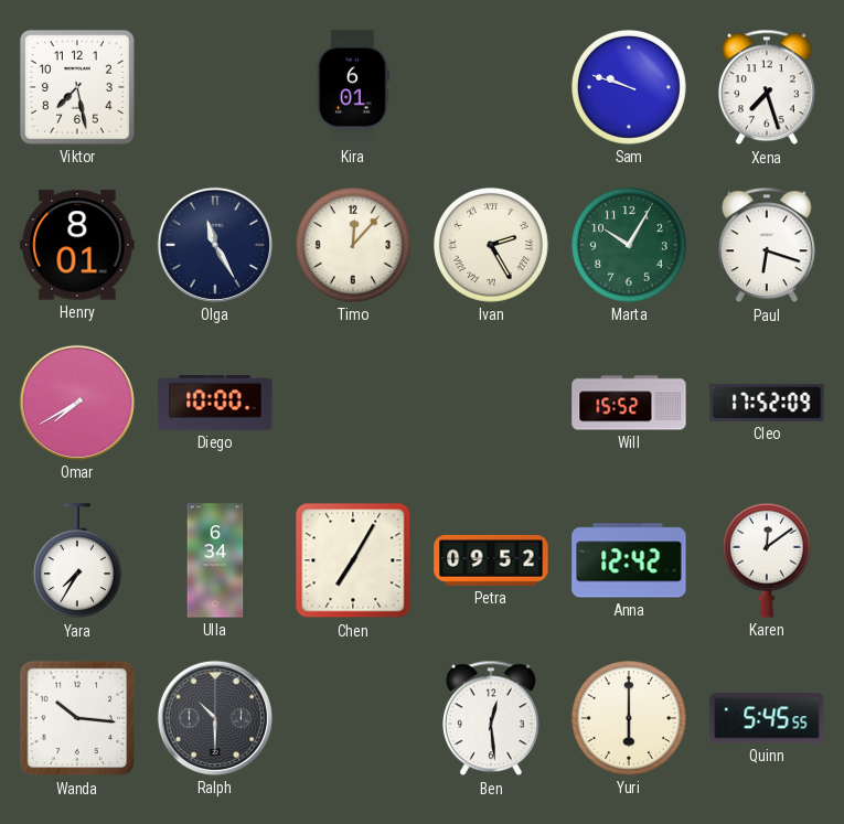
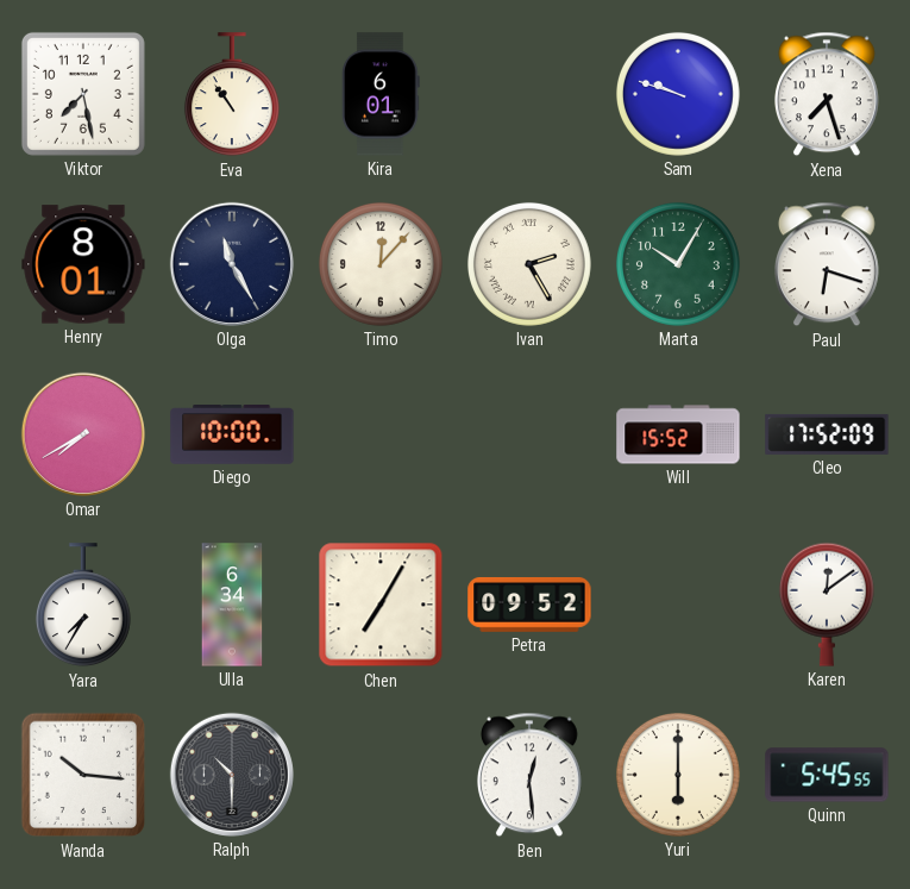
Eva: none -> 10:54
Anna: 12:42 -> none
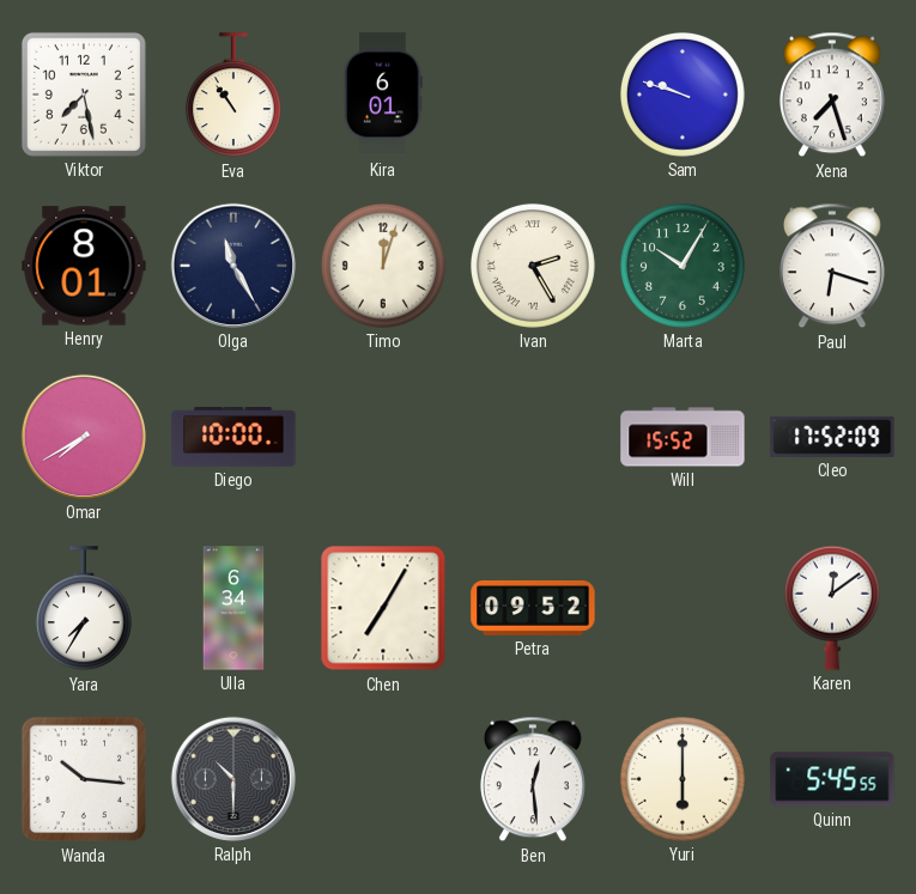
Timo: 12:07 -> 12:03
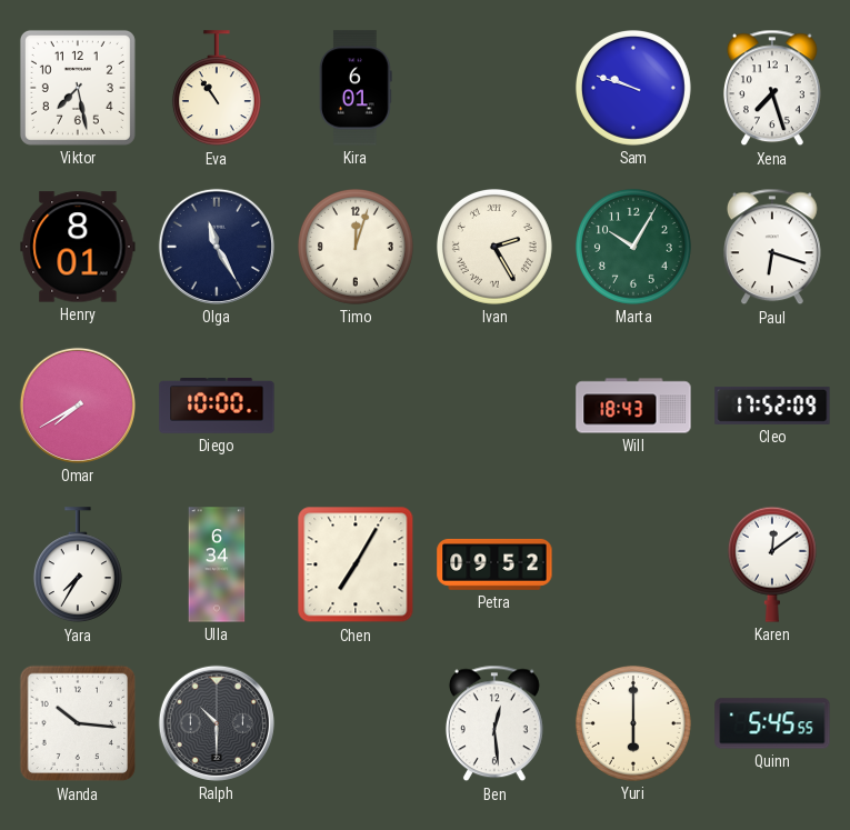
Will: 15:52 -> 18:43
